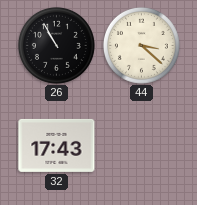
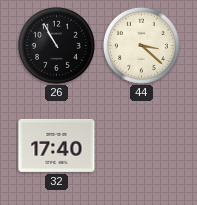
32: 17:43 -> 17:40
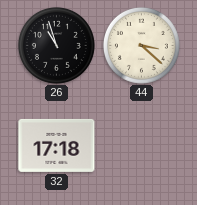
26: 10:55 -> 10:57
32: 17:40 -> 17:18
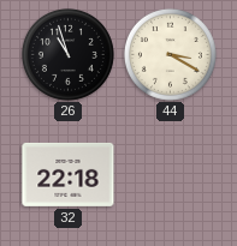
44: 3:22 -> 3:20
32: 17:18 -> 22:18
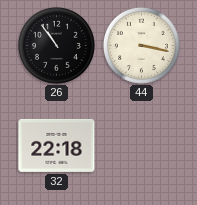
26: 10:57 -> 10:54
44: 3:20 -> 3:17
